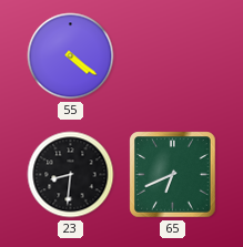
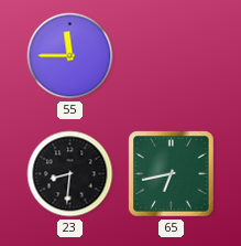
55: 4:21 -> 11:45
65: 6:41 -> 6:43
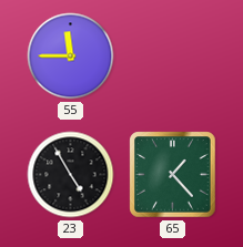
23: 8:31 -> 4:55
65: 6:43 -> 1:23
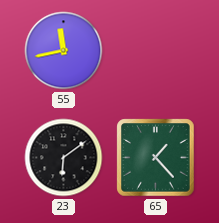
55: 11:45 -> 11:43
23: 4:55 -> 6:09
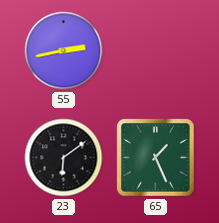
55: 11:43 -> 2:43
65: 1:23 -> 1:26
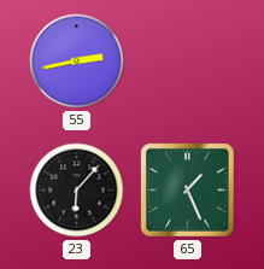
23: 6:09 -> 6:07
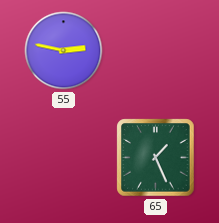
55: 2:43 -> 2:47
23: 6:07 -> none
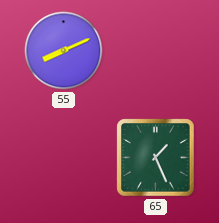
55: 2:47 -> 8:11
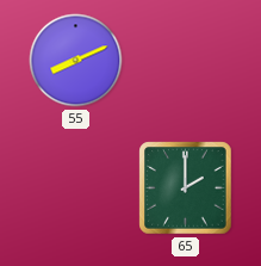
65: 1:26 -> 2:00
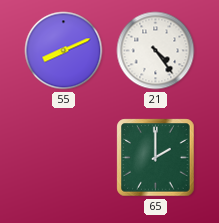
21: none -> 4:24
